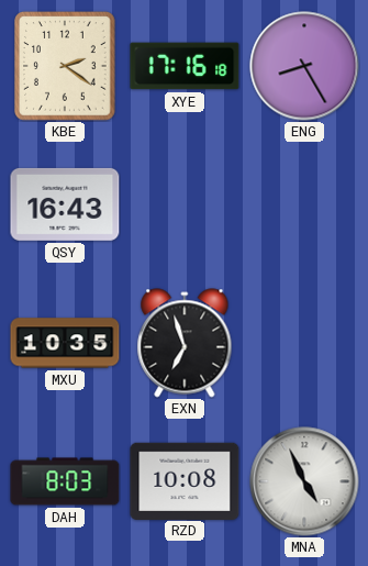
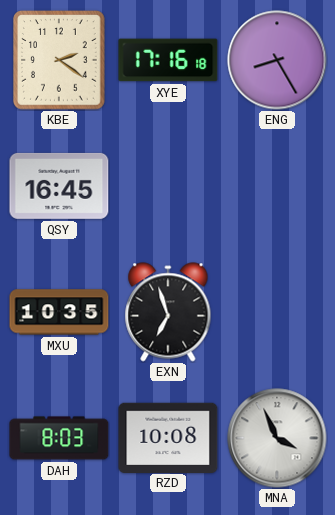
QSY: 16:43 -> 16:45
MNA: 4:56 -> 3:56
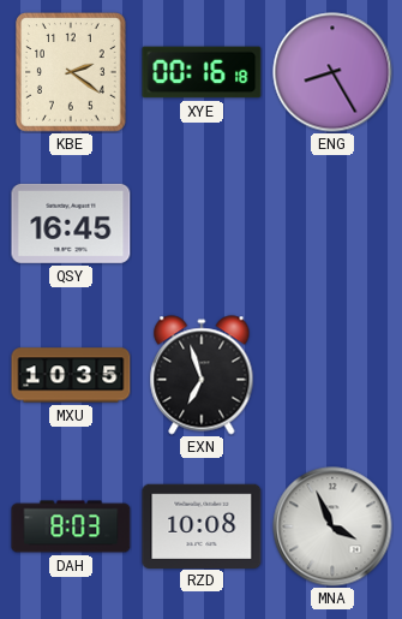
XYE: 17:16 -> 00:16
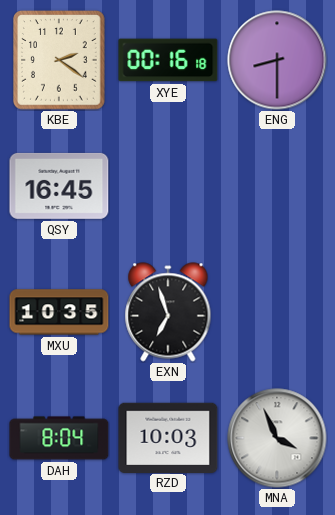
ENG: 8:25 -> 8:30
DAH: 8:03 -> 8:04
RZD: 10:08 -> 10:03
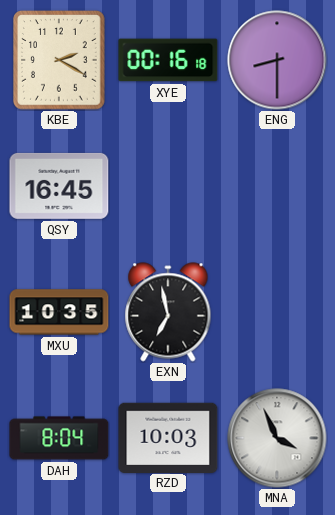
KBE: 2:21 -> 2:20
EXN: 6:57 -> 6:58
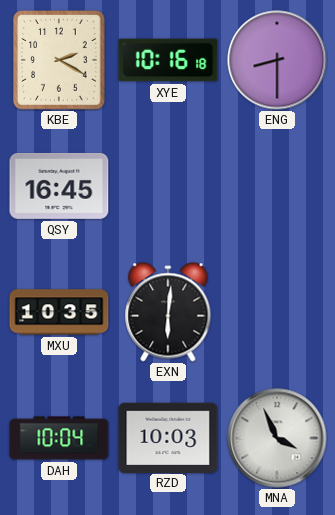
XYE: 00:16 -> 10:16
EXN: 6:58 -> 6:01
DAH: 8:04 -> 10:04
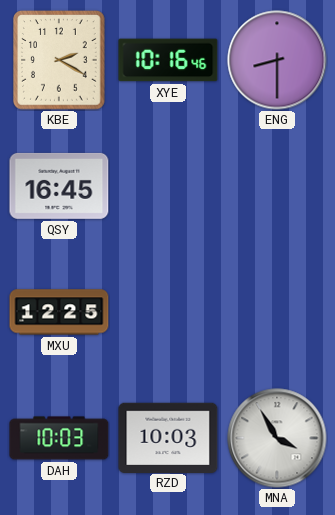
XYE: 10:16:18 -> 10:16:46
MXU: 10:35 -> 12:25
EXN: 6:01 -> none
DAH: 10:04 -> 10:03
MNA: 3:56 -> 3:55
